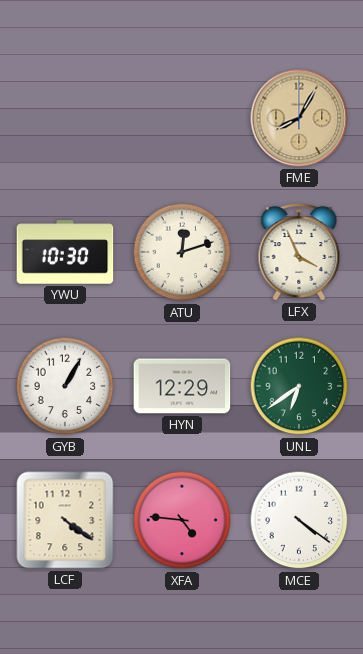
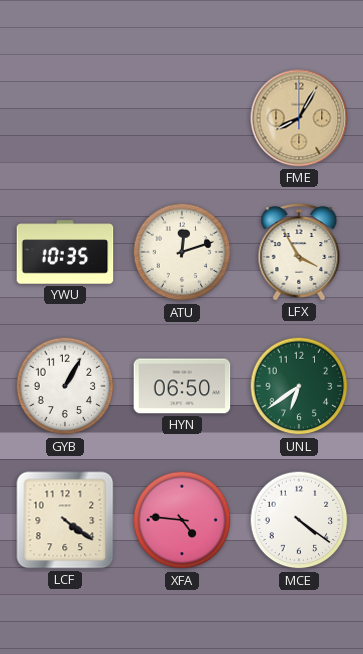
YWU: 10:30 -> 10:35
LFX: 3:56 -> 3:55
HYN: 12:29 -> 06:50
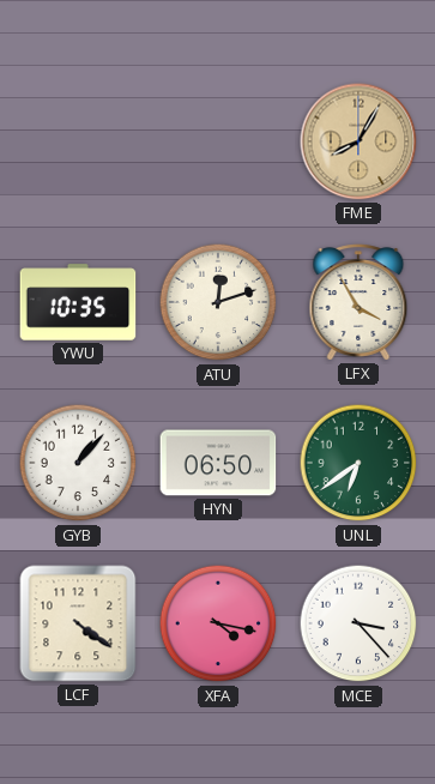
GYB: 1:05 -> 1:07
XFA: 4:46 -> 4:17
MCE: 4:21 -> 3:23
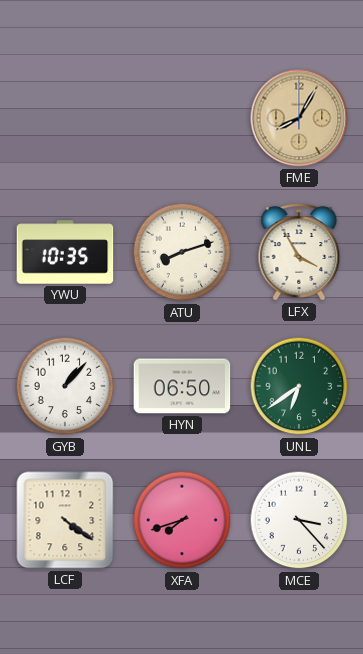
ATU: 12:12 -> 8:12
XFA: 4:17 -> 7:42
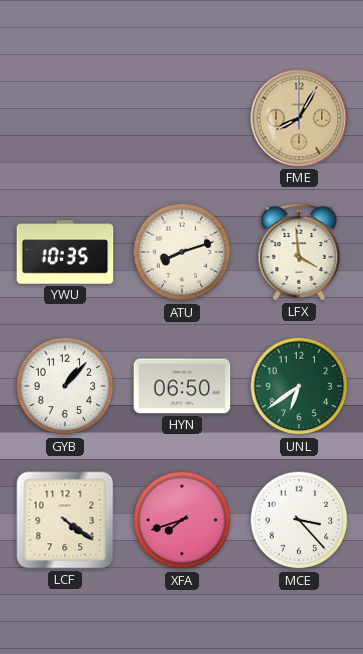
LFX: 3:55 -> 3:59
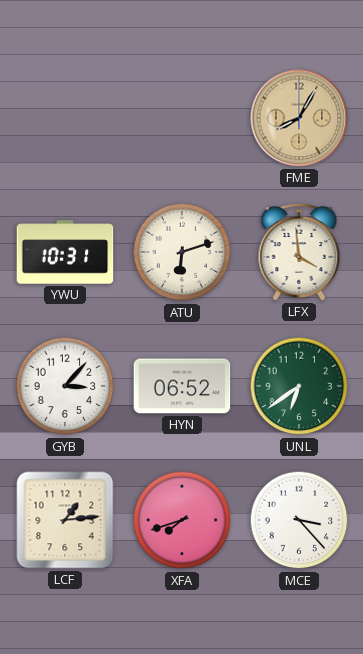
YWU: 10:35 -> 10:31
ATU: 8:12 -> 6:12
GYB: 1:07 -> 3:07
HYN: 06:50 -> 06:52
LCF: 4:21 -> 1:14
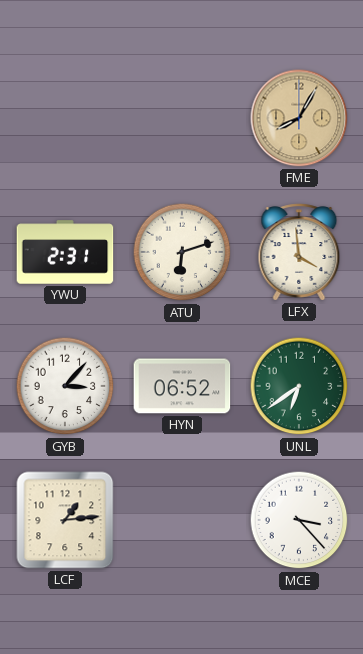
YWU: 10:31 -> 2:31
XFA: 7:42 -> none
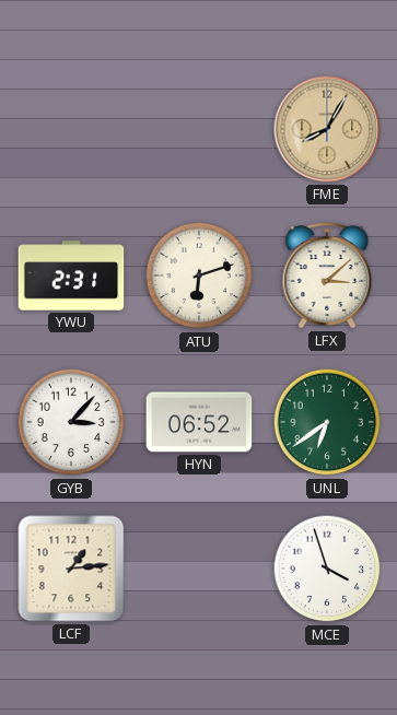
LFX: 3:59 -> 3:08
MCE: 3:23 -> 3:57
